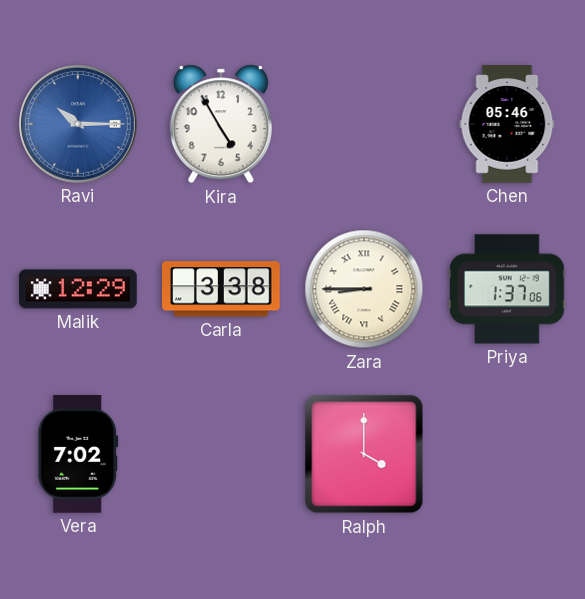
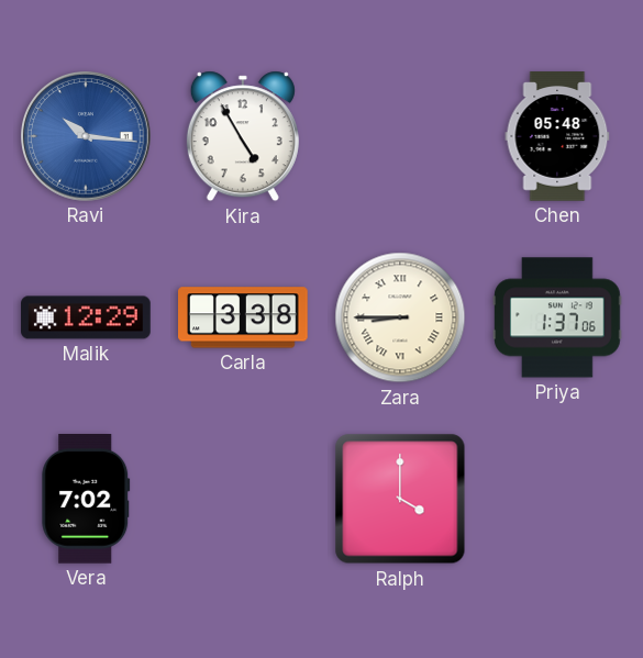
Ravi: 10:15 -> 10:16
Chen: 05:46 -> 05:48
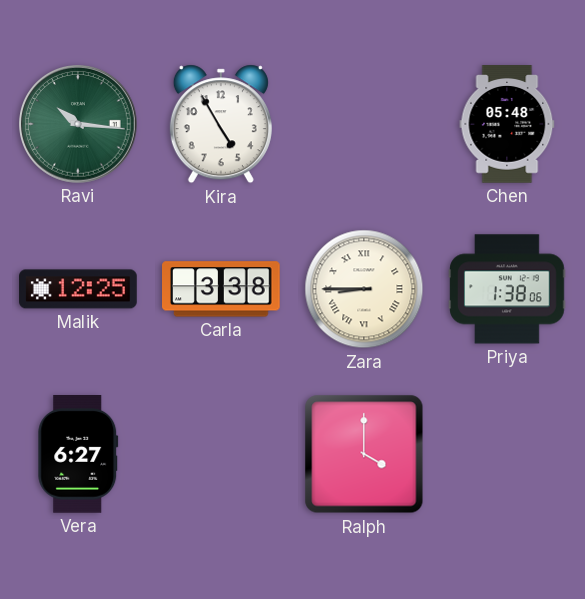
Ravi dial: blue -> green
Malik: 12:29 -> 12:25
Priya: 1:37 -> 1:38
Vera: 7:02 -> 6:27
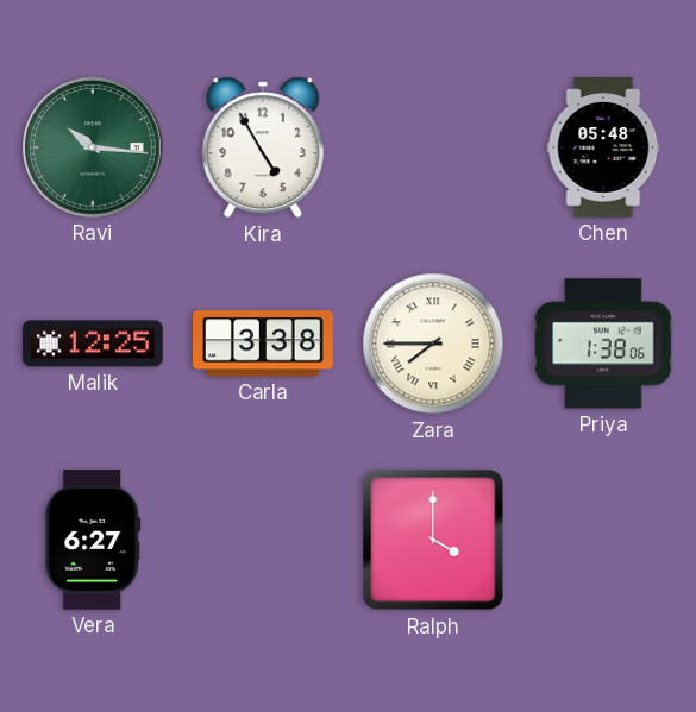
Zara: 8:45 -> 7:45
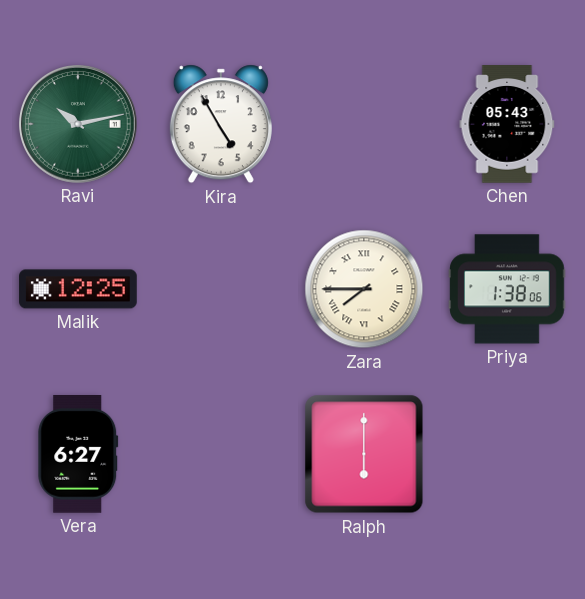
Ravi: 10:16 -> 10:13
Chen: 05:48 -> 05:43
Carla: 3:38 -> none
Ralph: 4:00 -> 6:00
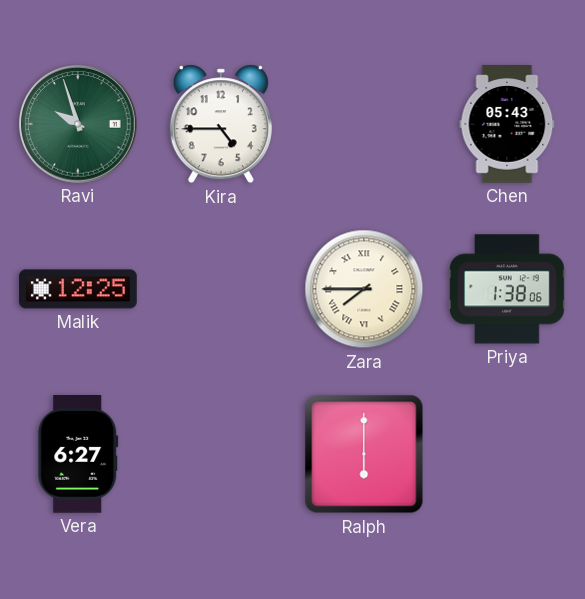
Ravi: 10:13 -> 9:57
Kira: 4:55 -> 4:45
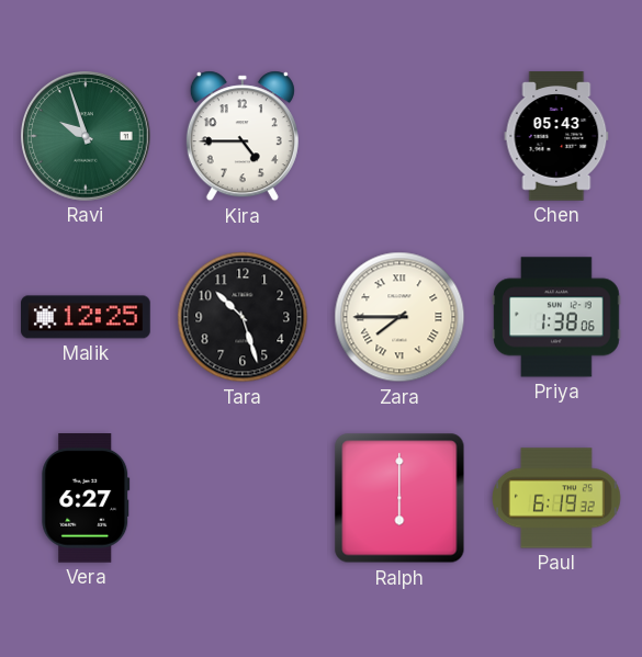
Tara: none -> 10:27
Paul: none -> 6:19
